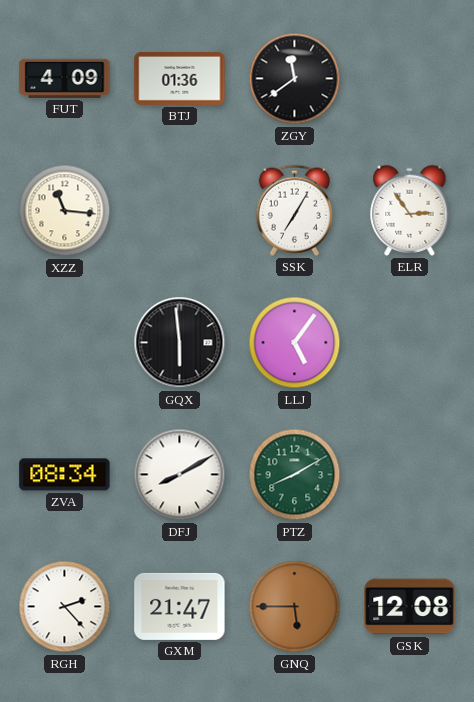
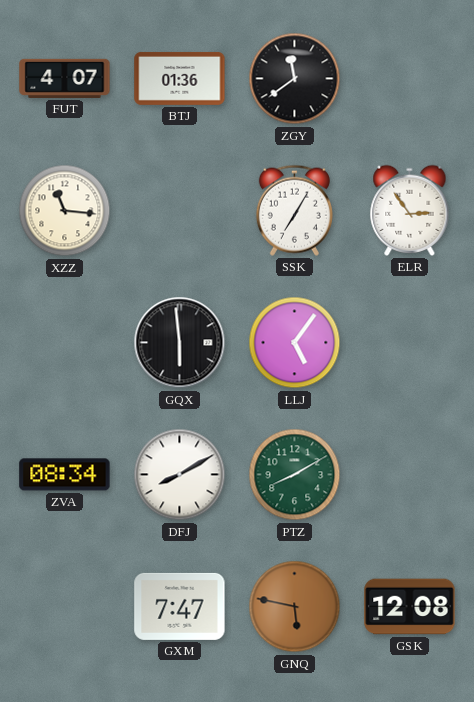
FUT: 4:09 -> 4:07
RGH: 2:23 -> none
GXM: 21:47 -> 7:47
GNQ: 5:45 -> 5:47
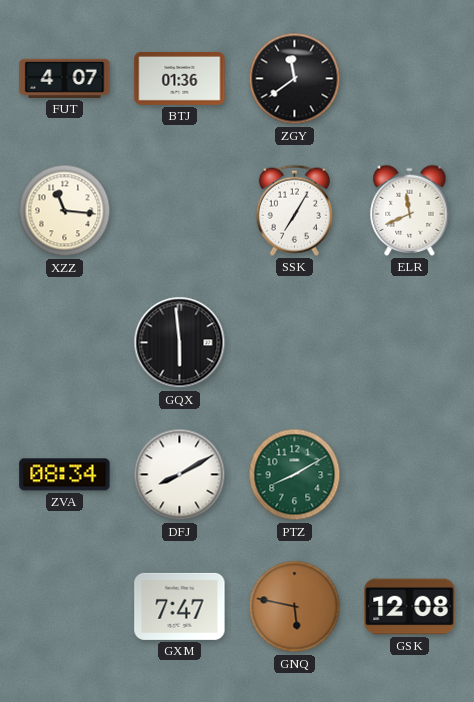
ELR: 2:54 -> 11:41
LLJ: 5:06 -> none
